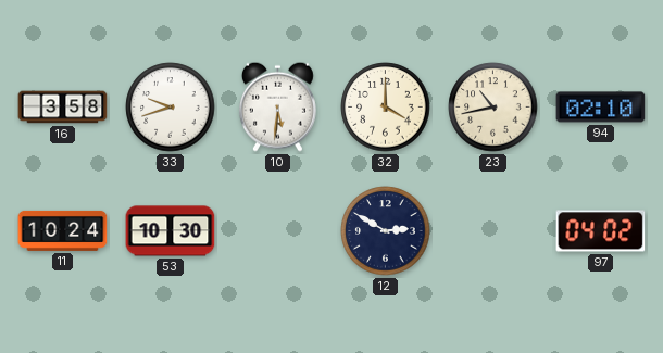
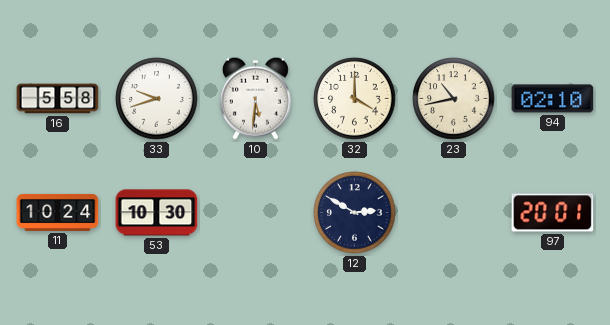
16: 3:58 -> 5:58
97: 04:02 -> 20:01
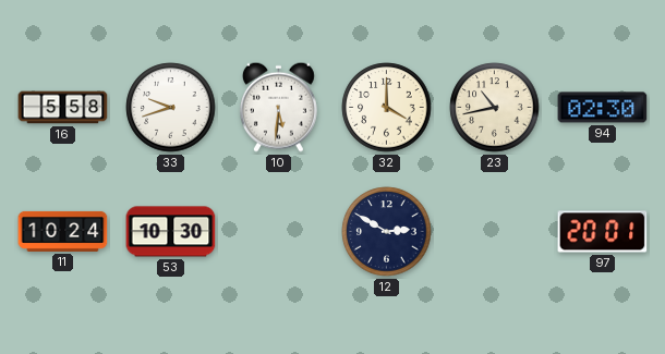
94: 02:10 -> 02:30
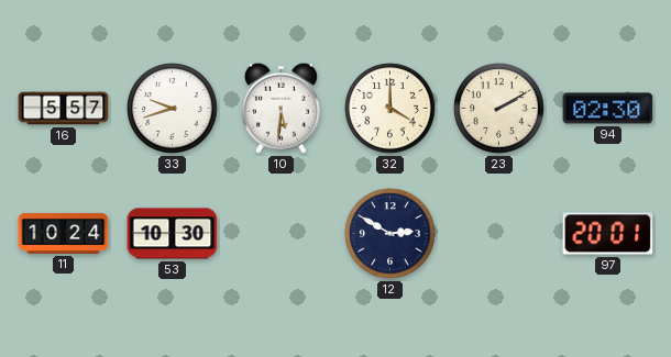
16: 5:58 -> 5:57
23: 10:43 -> 2:10
